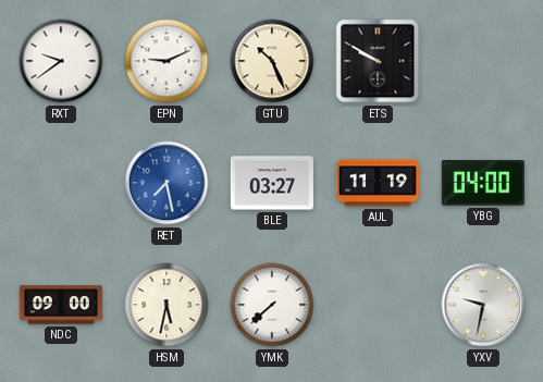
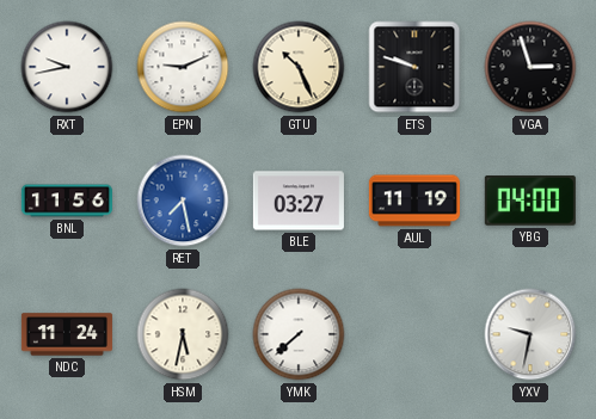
RXT: 9:39 -> 9:43
ETS: 9:50 -> 9:48
VGA: none -> 2:57
BNL: none -> 11:56
NDC: 09:00 -> 11:24
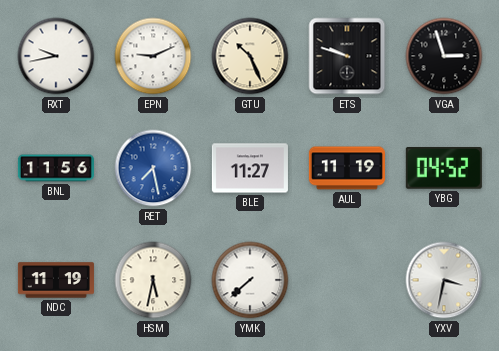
BLE: 03:27 -> 11:27
YBG: 04:00 -> 04:52
NDC: 11:24 -> 11:19
YXV: 9:32 -> 3:32
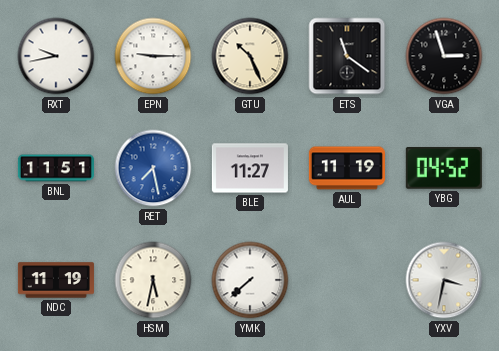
EPN: 9:11 -> 9:15
ETS: 9:48 -> 11:21
BNL: 11:56 -> 11:51
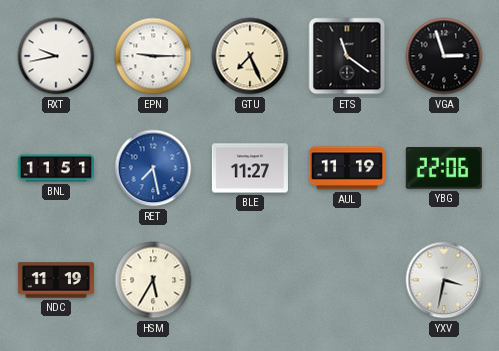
GTU: 10:26 -> 7:26
YBG: 04:52 -> 22:06
HSM: 5:32 -> 5:35
YMK: 7:38 -> none
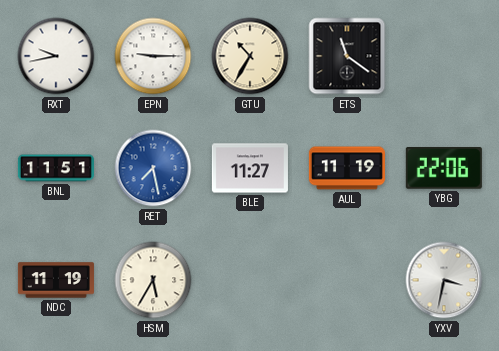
GTU: 7:26 -> 10:35
VGA: 2:57 -> none
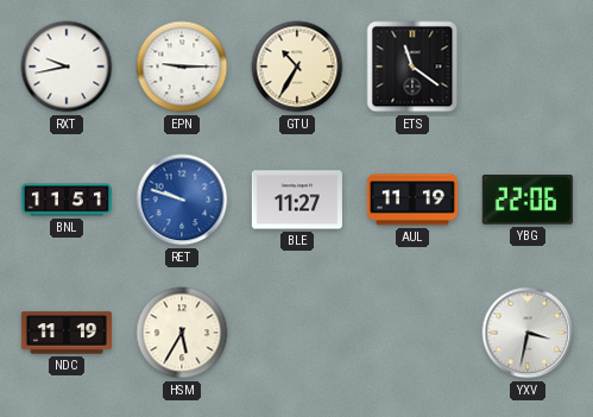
RET: 7:28 -> 9:48
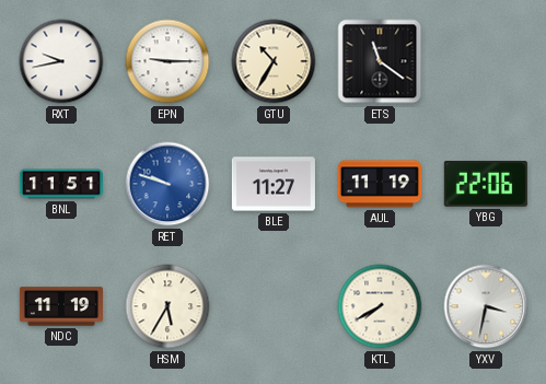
KTL: none -> 7:40
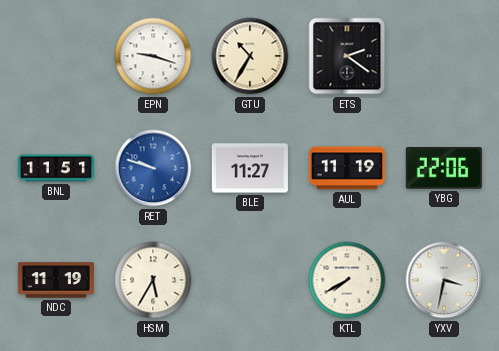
RXT: 9:43 -> none
EPN: 9:15 -> 9:18
ETS: 11:21 -> 2:21
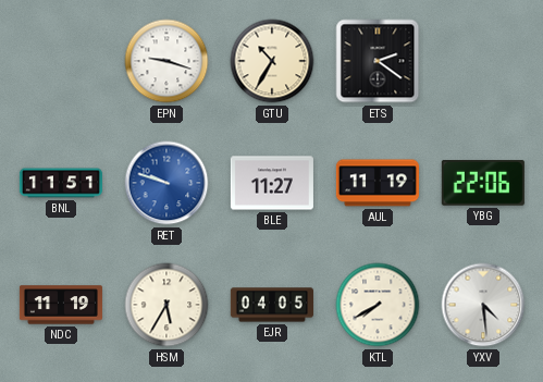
EJR: none -> 04:05
YXV: 3:32 -> 4:29
